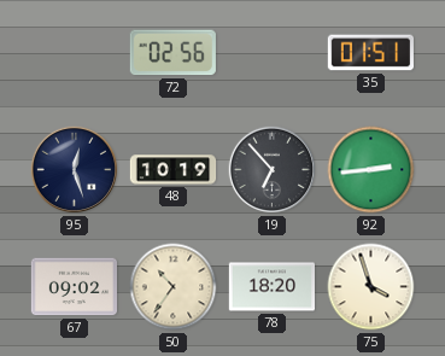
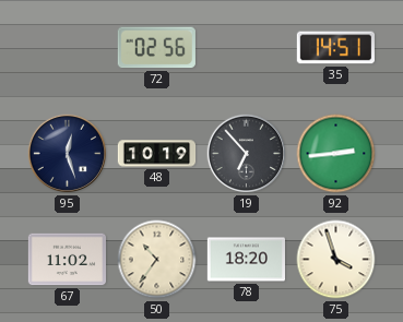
35: 01:51 -> 14:51
67: 09:02 -> 11:02
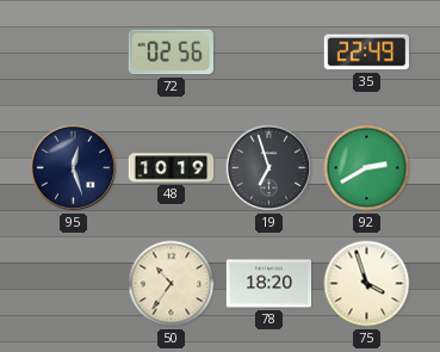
35: 14:51 -> 22:49
19: 6:53 -> 6:57
92: 2:44 -> 2:40
67: 11:02 -> none
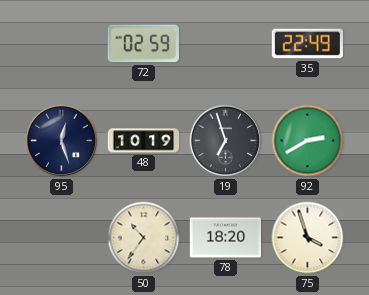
72: 02:56 -> 02:59
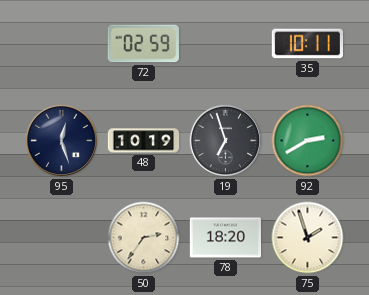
35: 22:49 -> 10:11
50: 10:36 -> 2:36
75: 3:57 -> 1:57
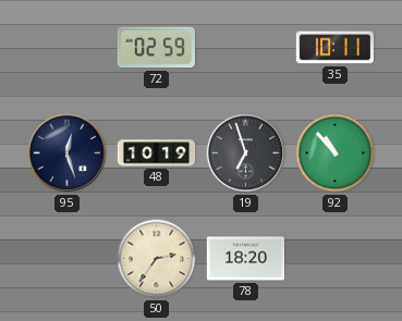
92: 2:40 -> 10:53
75: 1:57 -> none
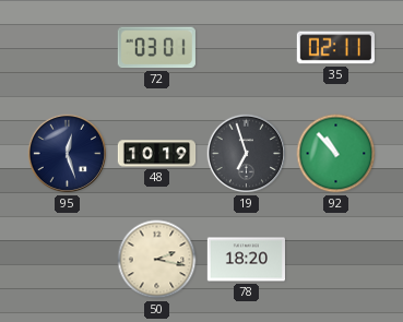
72: 02:59 -> 03:01
35: 10:11 -> 02:11
50: 2:36 -> 2:17
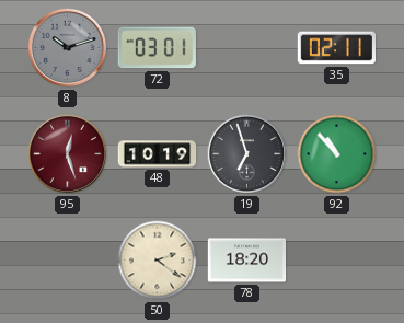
8: none -> 10:12
95 dial: navy -> burgundy
50: 2:17 -> 2:21
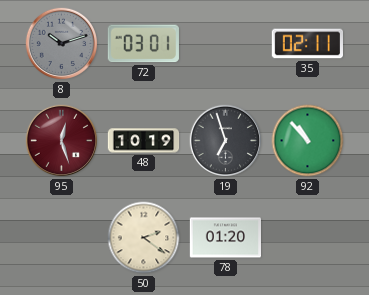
78: 18:20 -> 01:20
